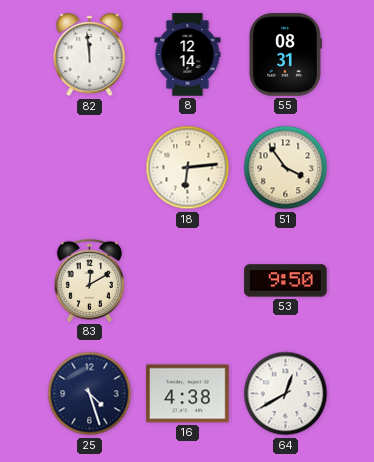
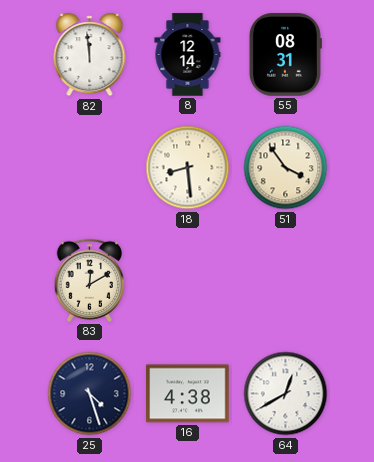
18: 6:14 -> 8:29
53: 9:50 -> none
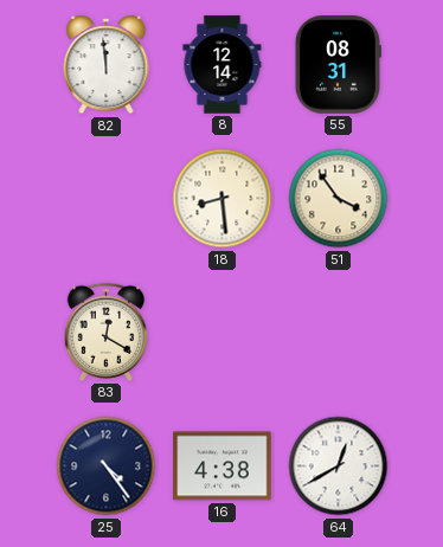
83: 12:10 -> 12:20
25: 4:27 -> 4:24
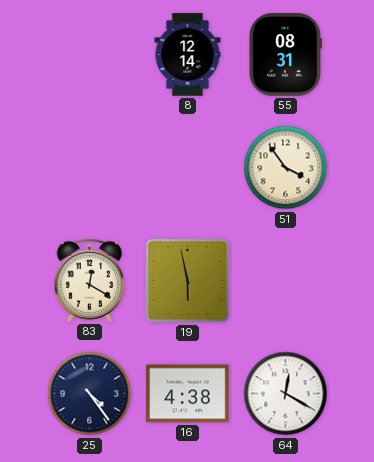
82: 11:59 -> none
18: 8:29 -> none
19: none -> 5:58
64: 12:40 -> 12:20
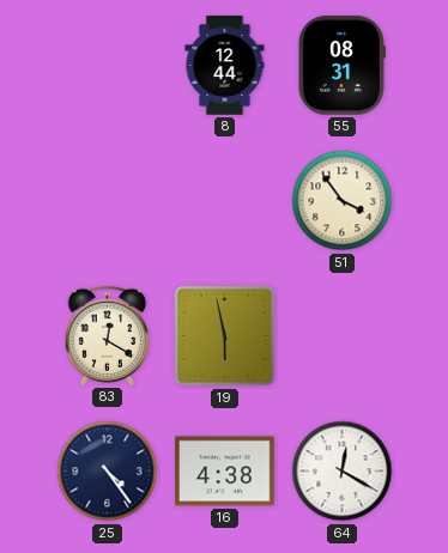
8: 12:14 -> 12:44
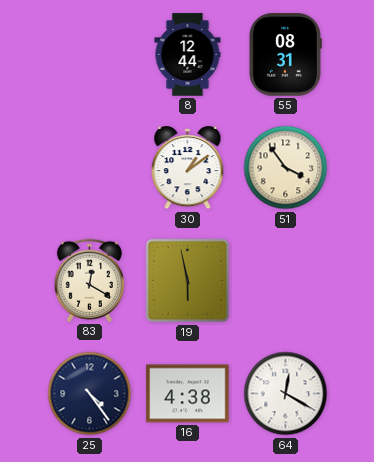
30: none -> 1:09
